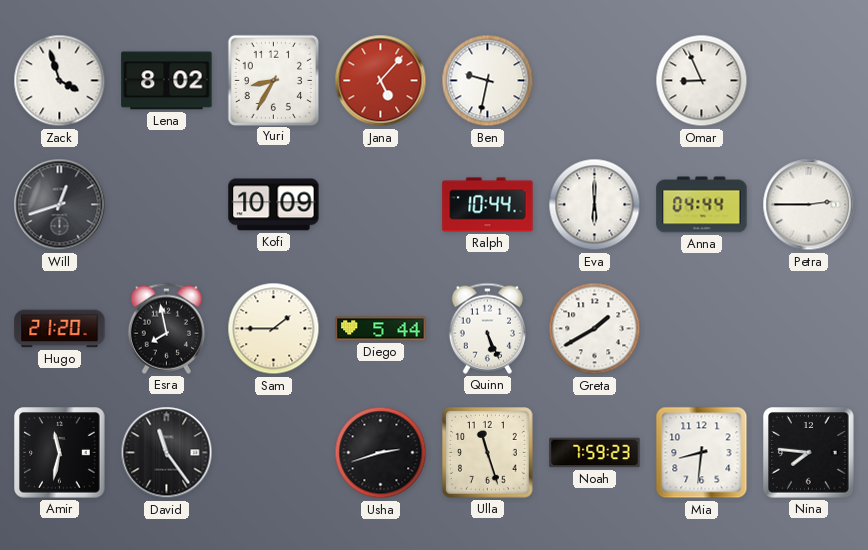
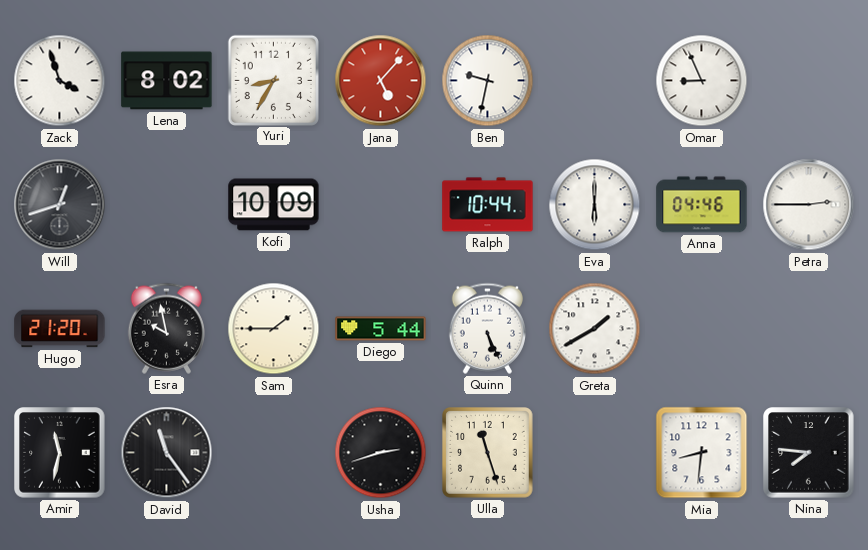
Anna: 04:44 -> 04:46
Esra: 7:58 -> 9:58
Noah: 7:59 -> none
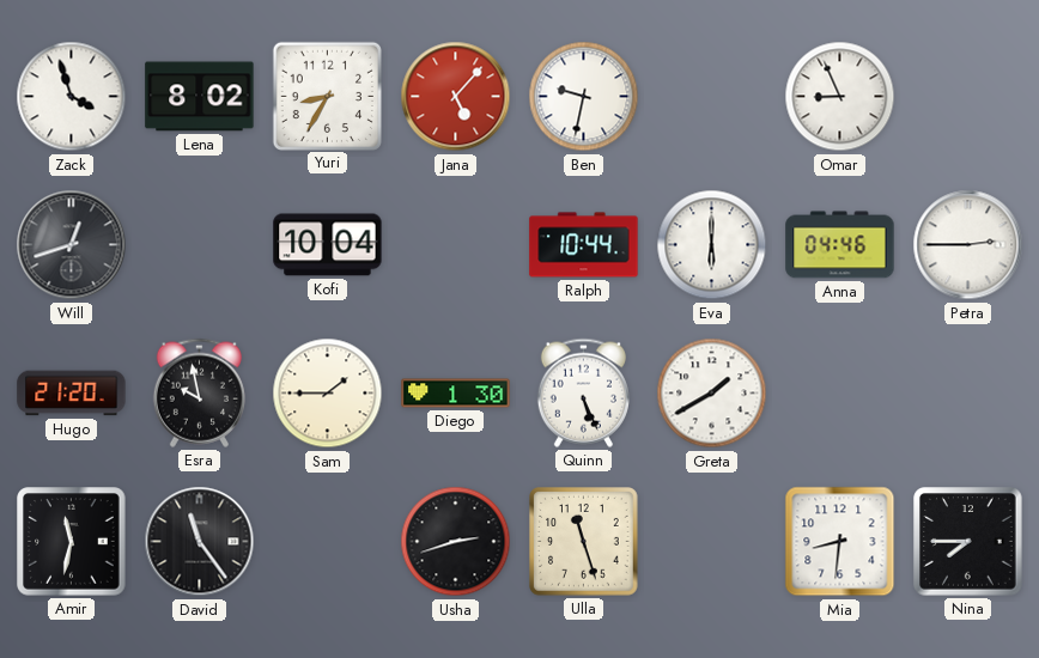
Kofi: 10:09 -> 10:04
Diego: 5:44 -> 1:30
Nina: 7:46 -> 7:45
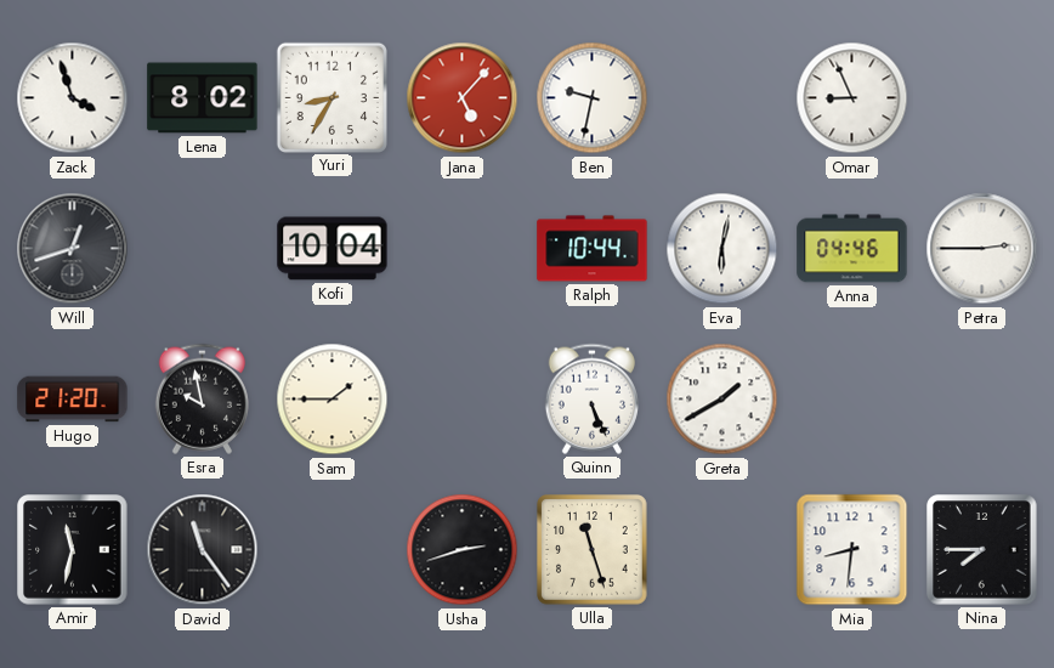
Eva: 6:00 -> 6:02
Diego: 1:30 -> none
